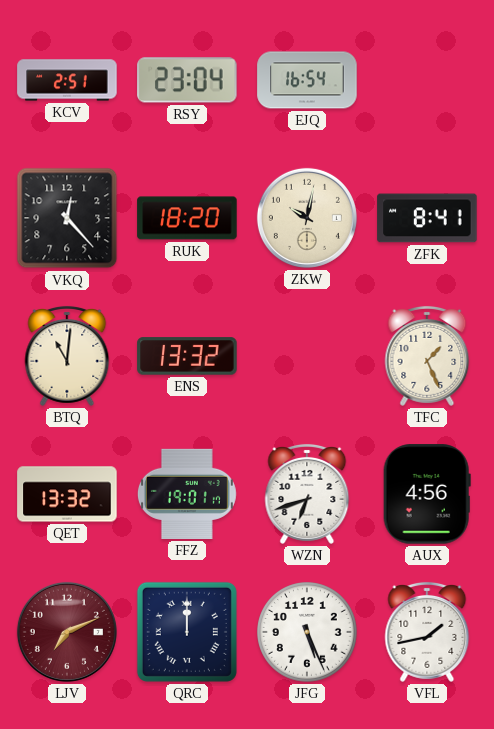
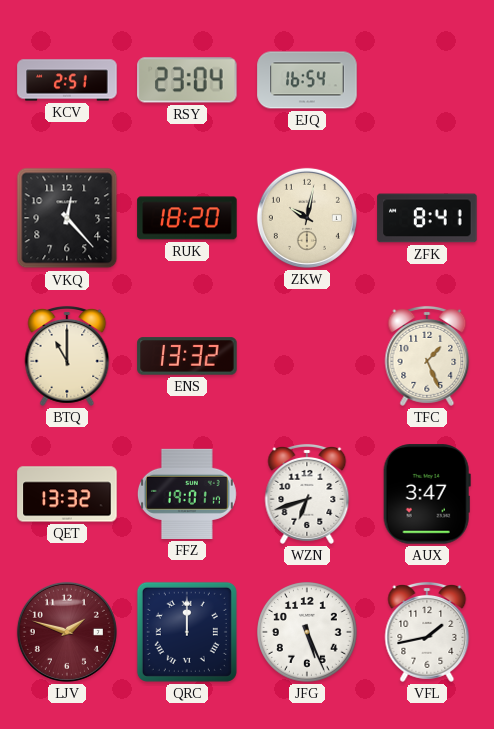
BTQ: 11:01 -> 11:00
AUX: 4:56 -> 3:47
LJV: 7:11 -> 1:48
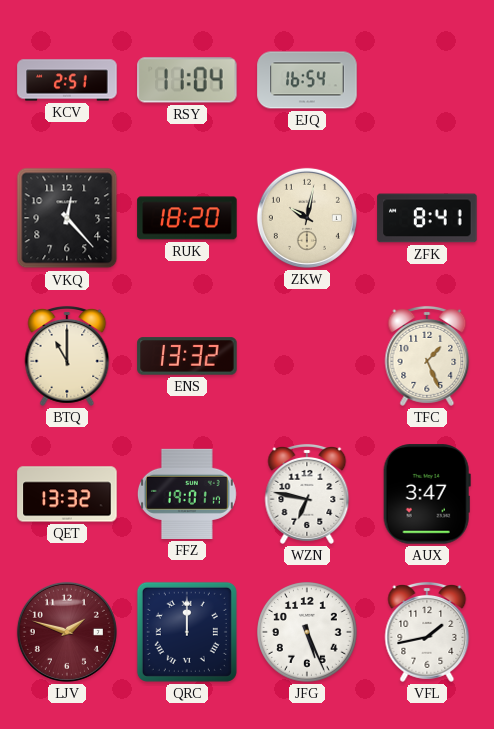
RSY: 23:04 -> 11:04
WZN: 6:42 -> 6:47
